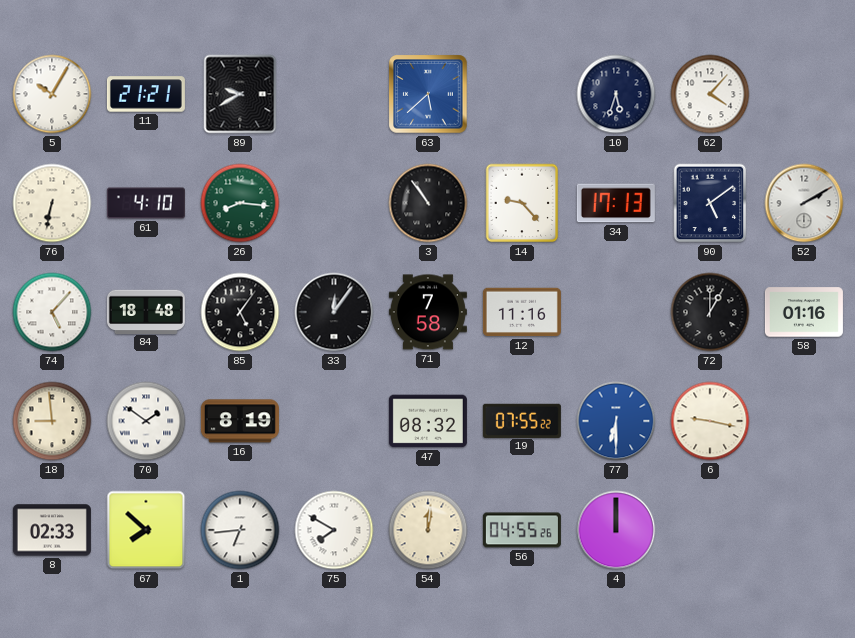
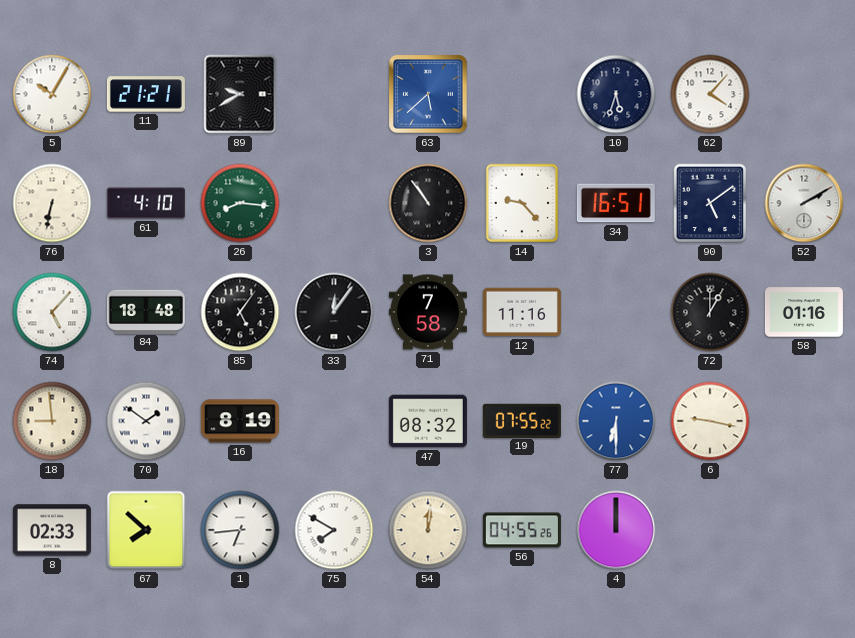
34: 17:13 -> 16:51
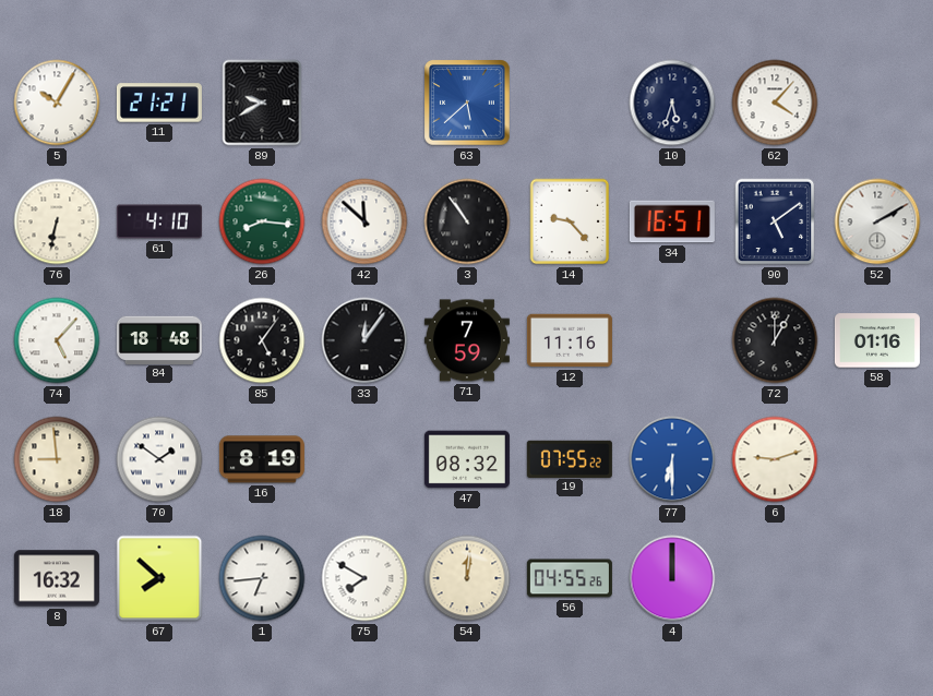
42: none -> 11:52
71: 7:58 -> 7:59
6: 9:17 -> 9:12
8: 02:33 -> 16:32
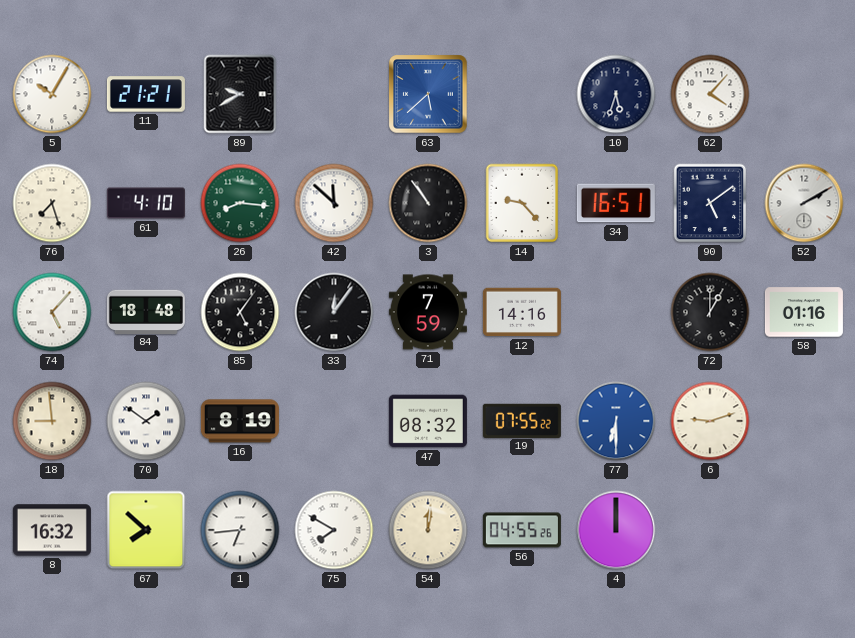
76: 6:32 -> 7:27
12: 11:16 -> 14:16
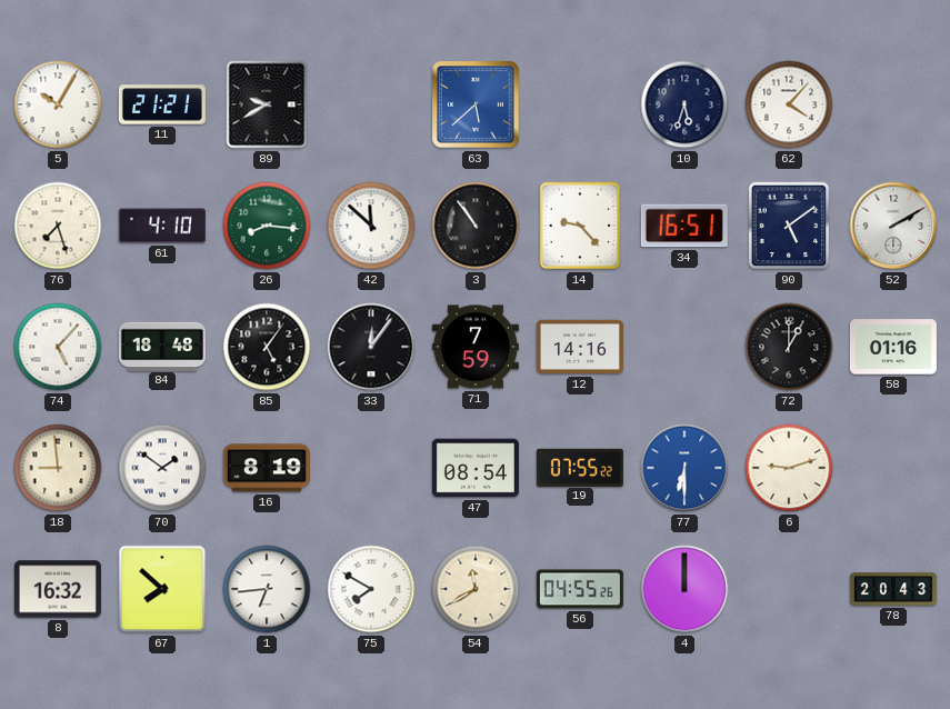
47: 08:32 -> 08:54
54: 12:01 -> 11:40
78: none -> 20:43
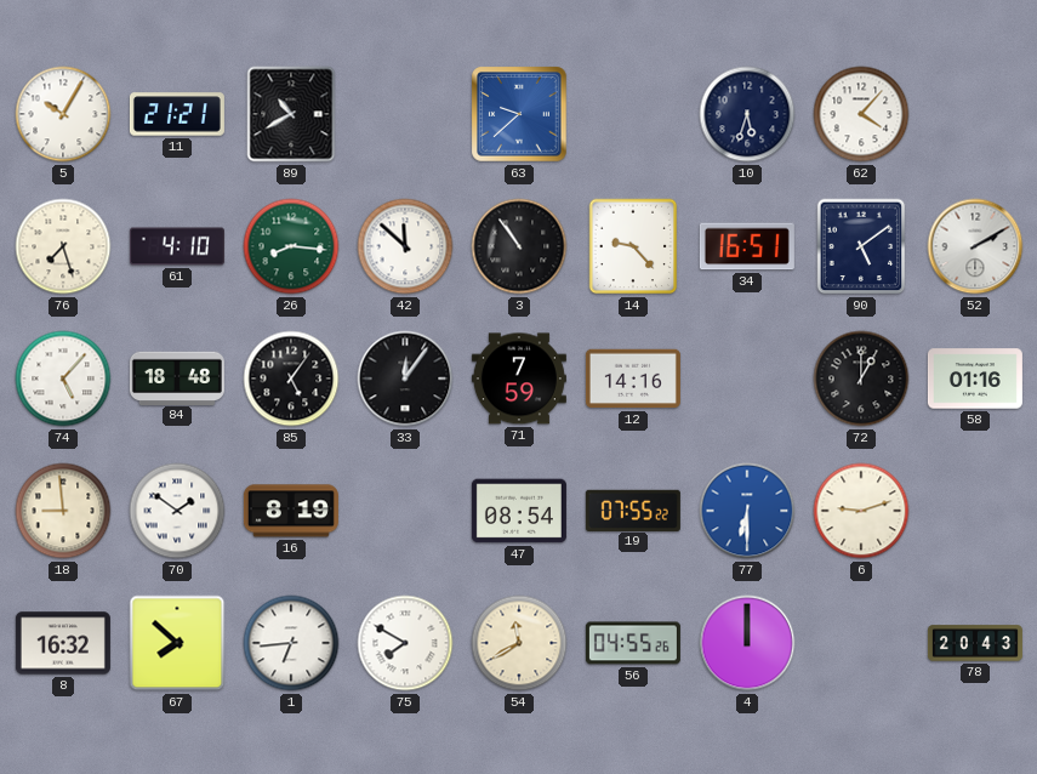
89: 9:40 -> 10:40
63: 5:38 -> 9:38
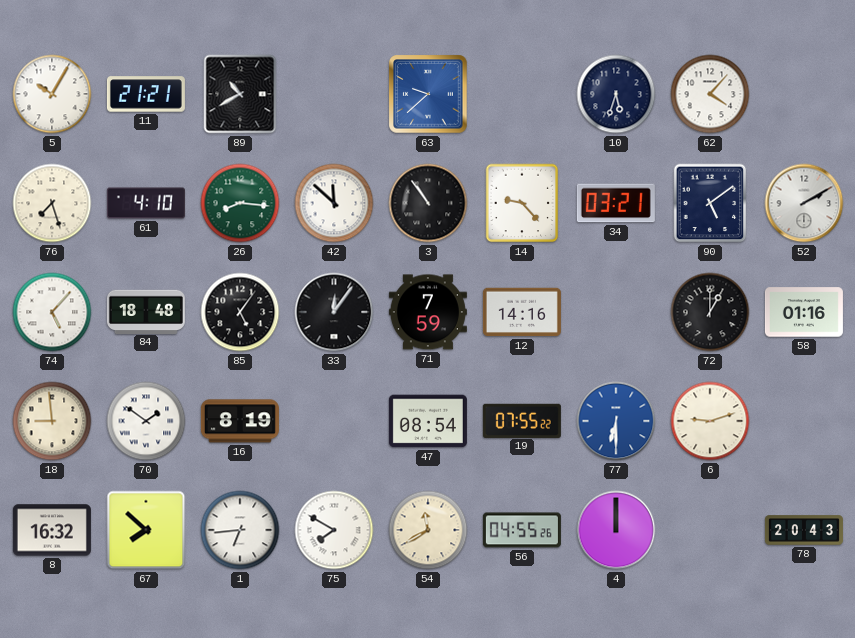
34: 16:51 -> 03:21
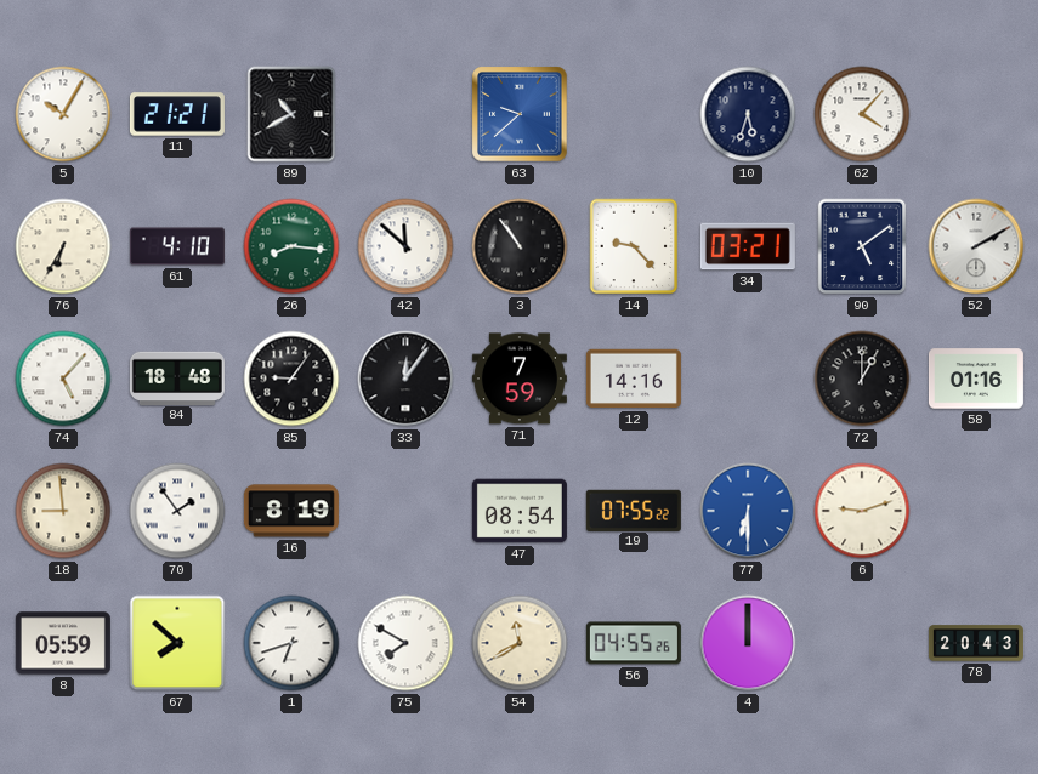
76: 7:27 -> 6:35
85: 5:06 -> 9:06
70: 1:51 -> 1:54
8: 16:32 -> 05:59
1: 6:44 -> 6:42
